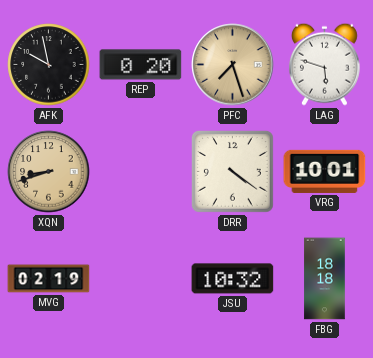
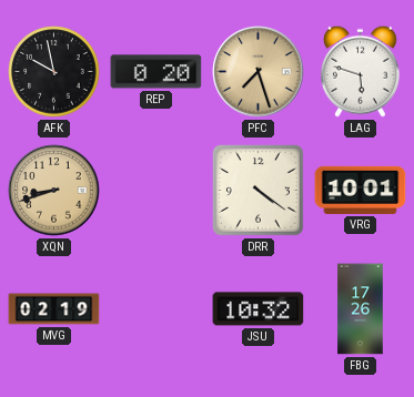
FBG: 18:18 -> 17:26
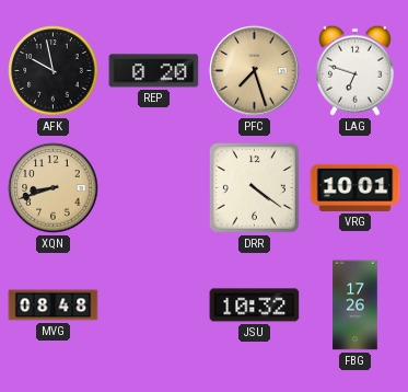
LAG: 5:48 -> 6:48
MVG: 02:19 -> 08:48
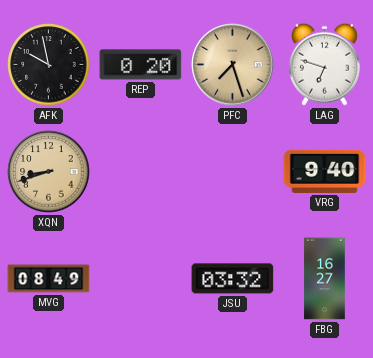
DRR: 4:21 -> none
VRG: 10:01 -> 9:40
MVG: 08:48 -> 08:49
JSU: 10:32 -> 03:32
FBG: 17:26 -> 16:27
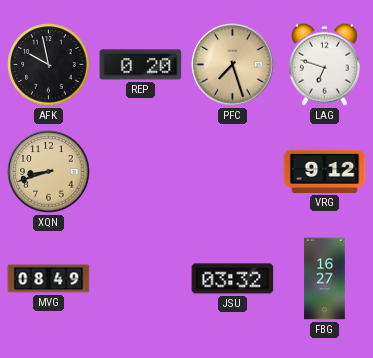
VRG: 9:40 -> 9:12
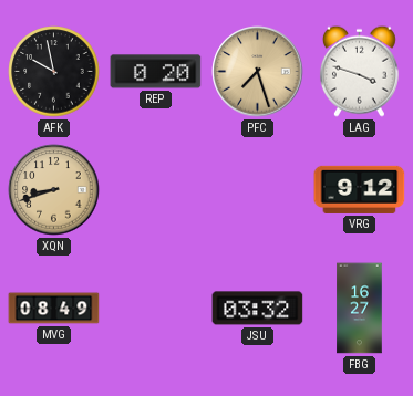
LAG: 6:48 -> 3:48
